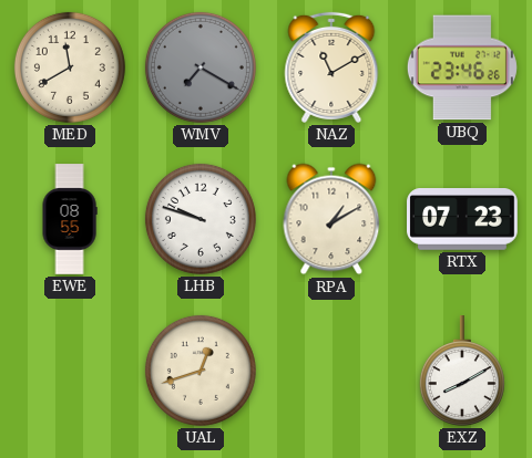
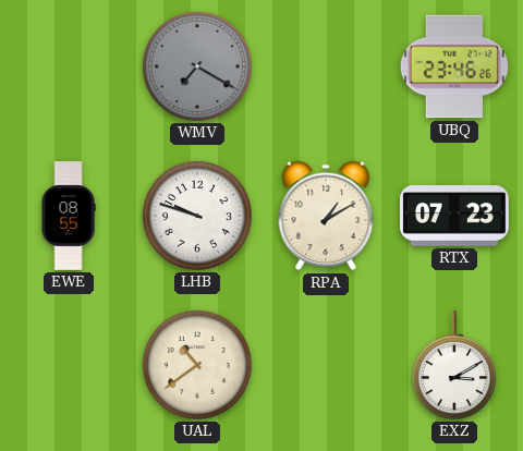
MED: 11:40 -> none
NAZ: 11:10 -> none
UAL: 12:42 -> 10:39
EXZ: 8:10 -> 3:10
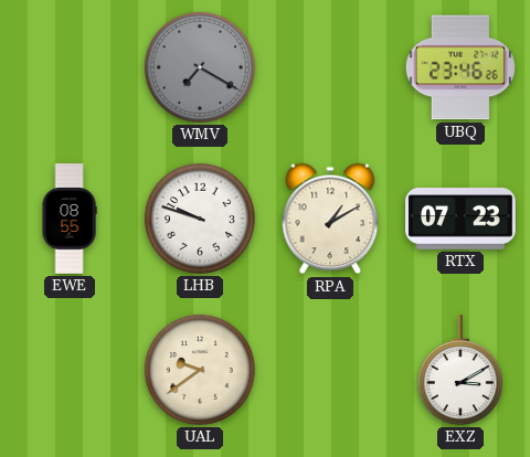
UAL: 10:39 -> 9:39
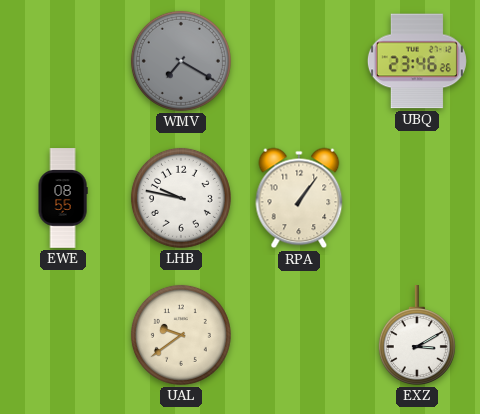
LHB: 9:48 -> 9:47
RPA: 1:10 -> 1:06
RTX: 07:23 -> none
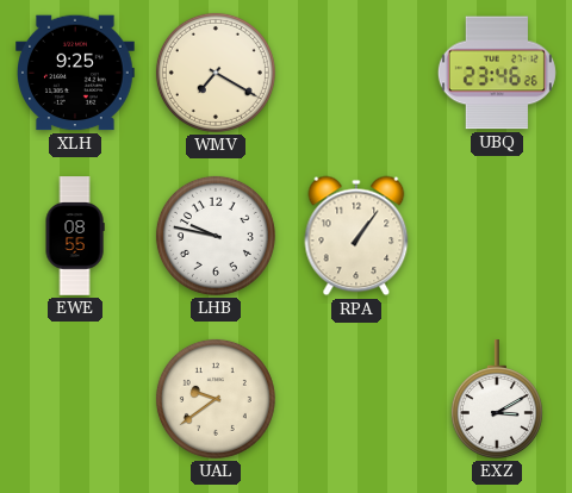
XLH: none -> 9:25
WMV dial: grey -> cream
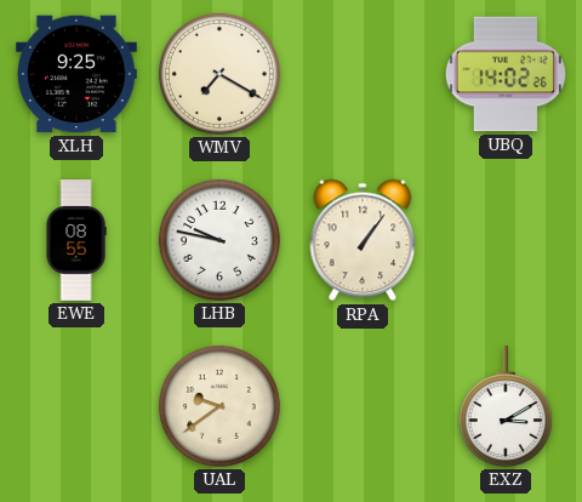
UBQ: 23:46 -> 14:02
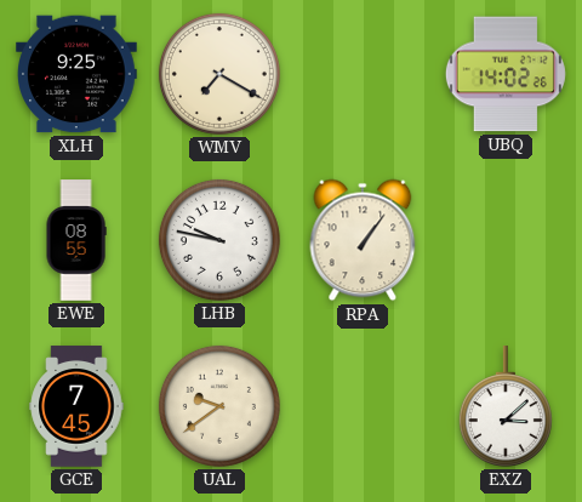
GCE: none -> 7:45
EXZ: 3:10 -> 3:08
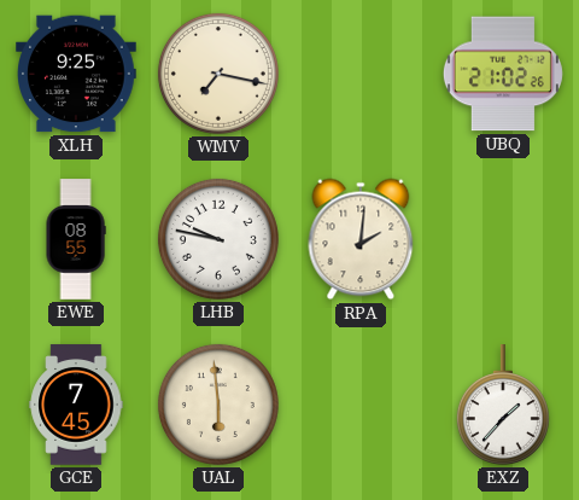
WMV: 7:20 -> 7:17
UBQ: 14:02 -> 21:02
RPA: 1:06 -> 2:01
UAL: 9:39 -> 5:59
EXZ: 3:08 -> 1:37
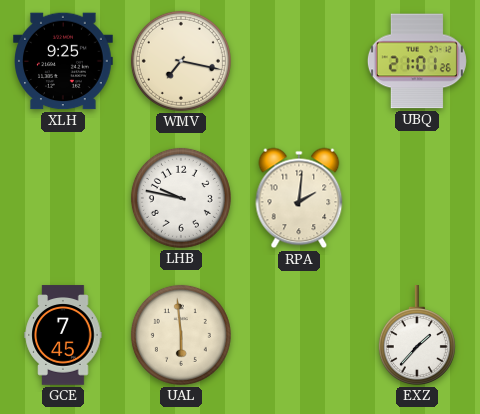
UBQ: 21:02 -> 21:01
EWE: 08:55 -> none
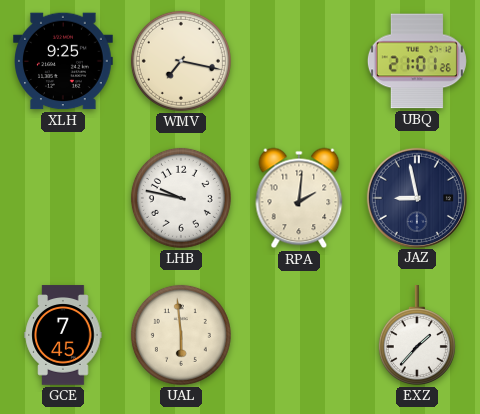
JAZ: none -> 8:58
